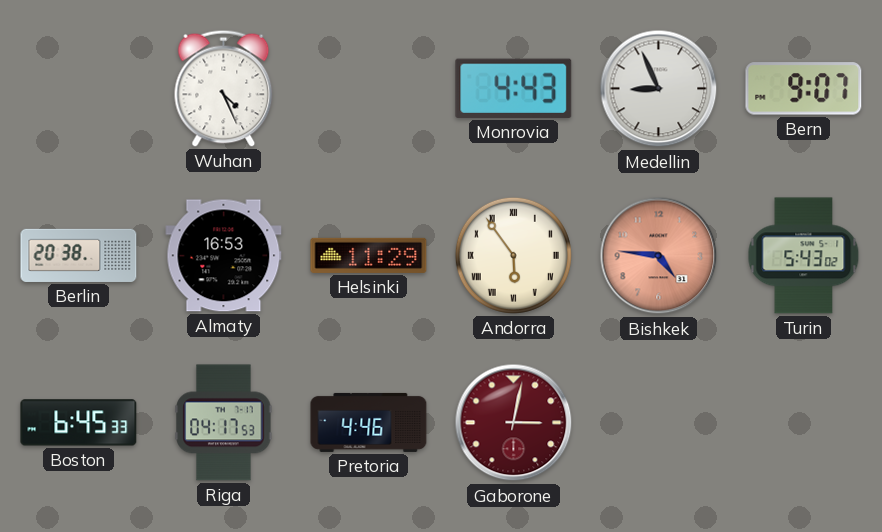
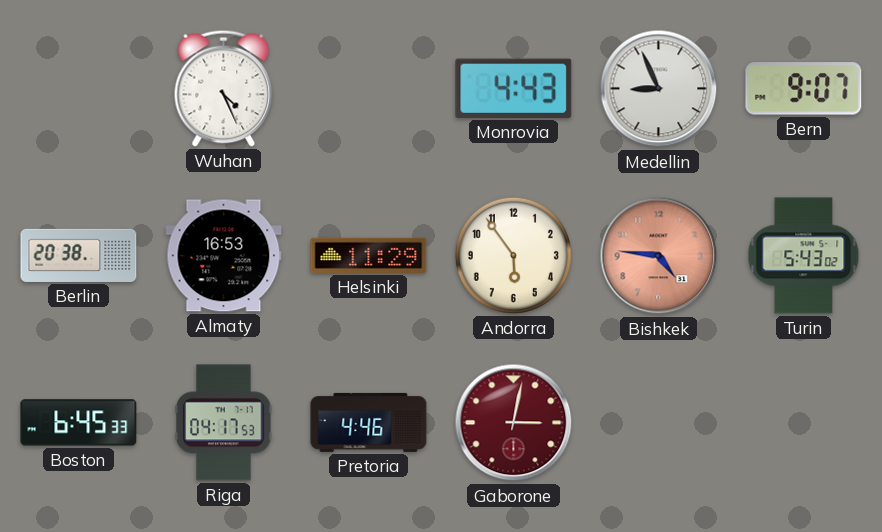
Andorra numerals: Roman -> Arabic
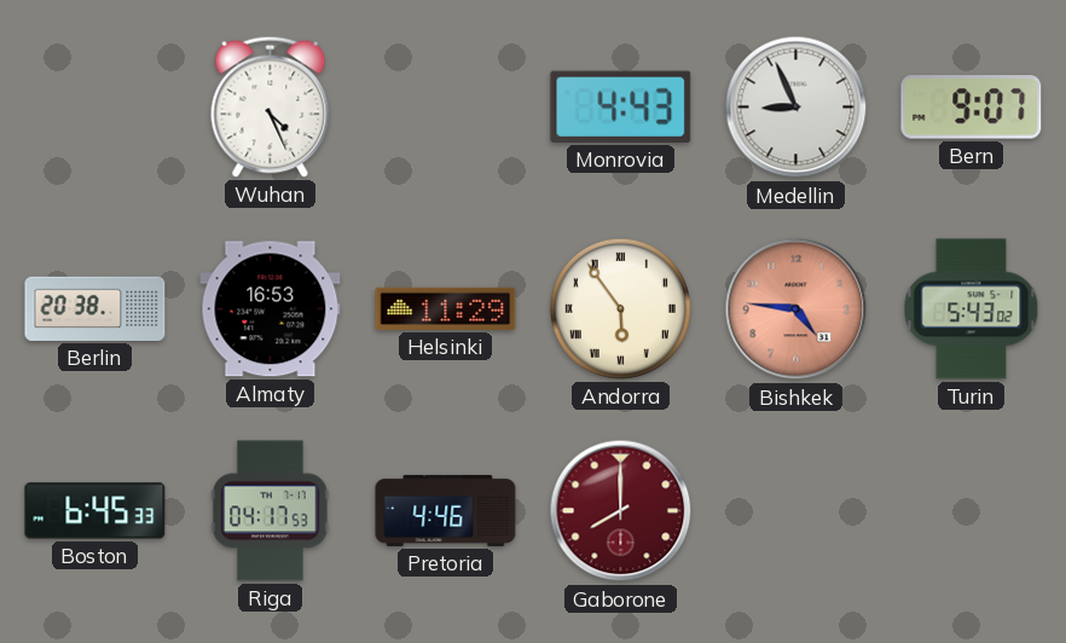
Andorra numerals: Arabic -> Roman
Gaborone: 3:02 -> 8:00
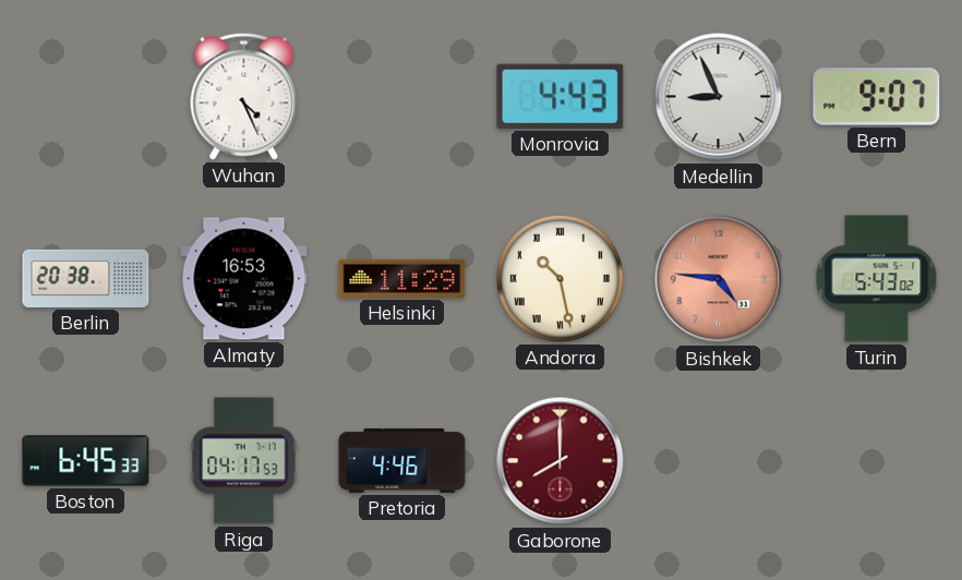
Andorra: 5:54 -> 10:28
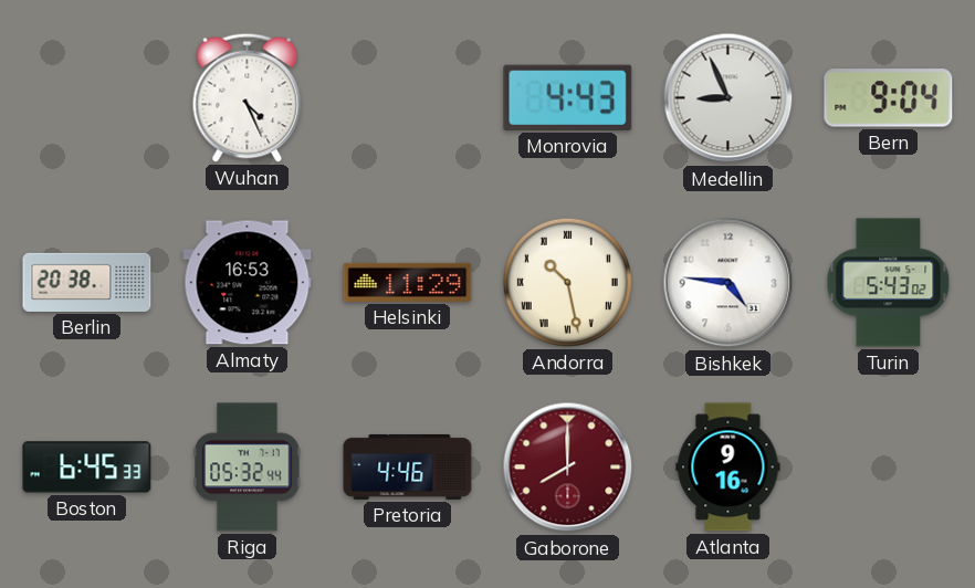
Bern: 9:07 -> 9:04
Bishkek dial: salmon -> white
Riga: 04:17 -> 05:32
Atlanta: none -> 9:16
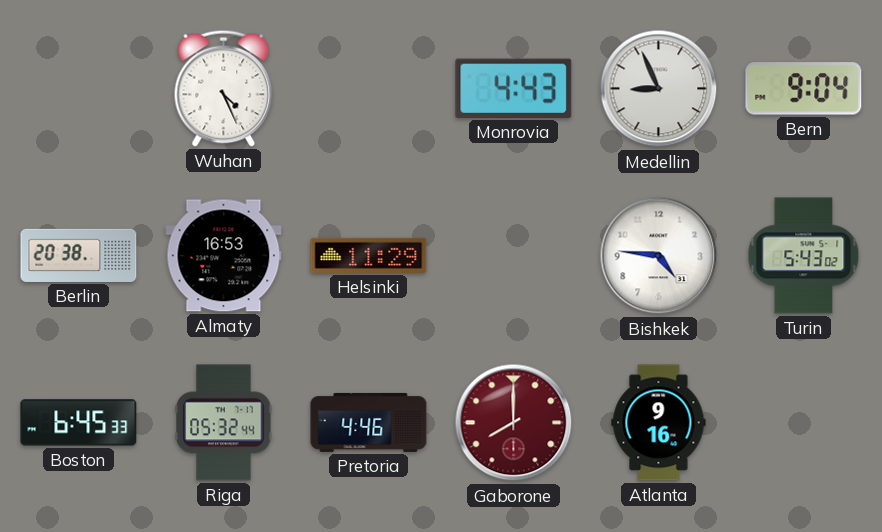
Andorra: 10:28 -> none
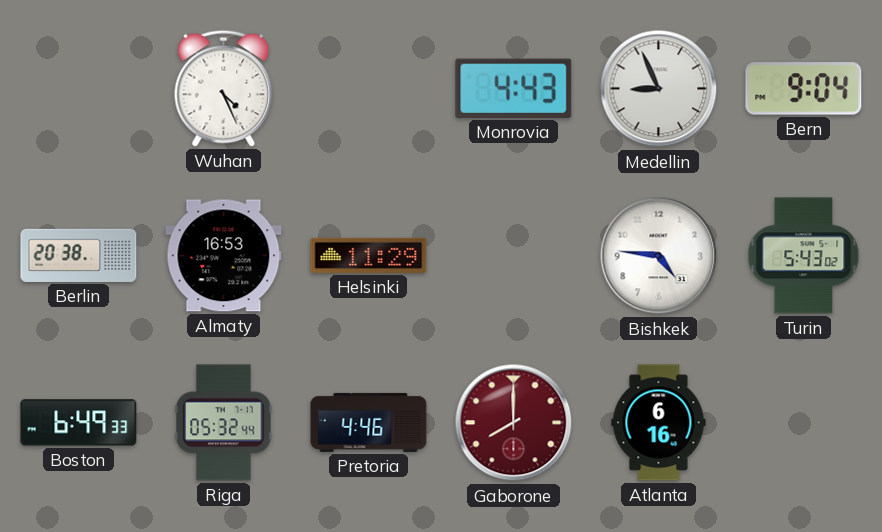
Boston: 6:45 -> 6:49
Atlanta: 9:16 -> 6:16
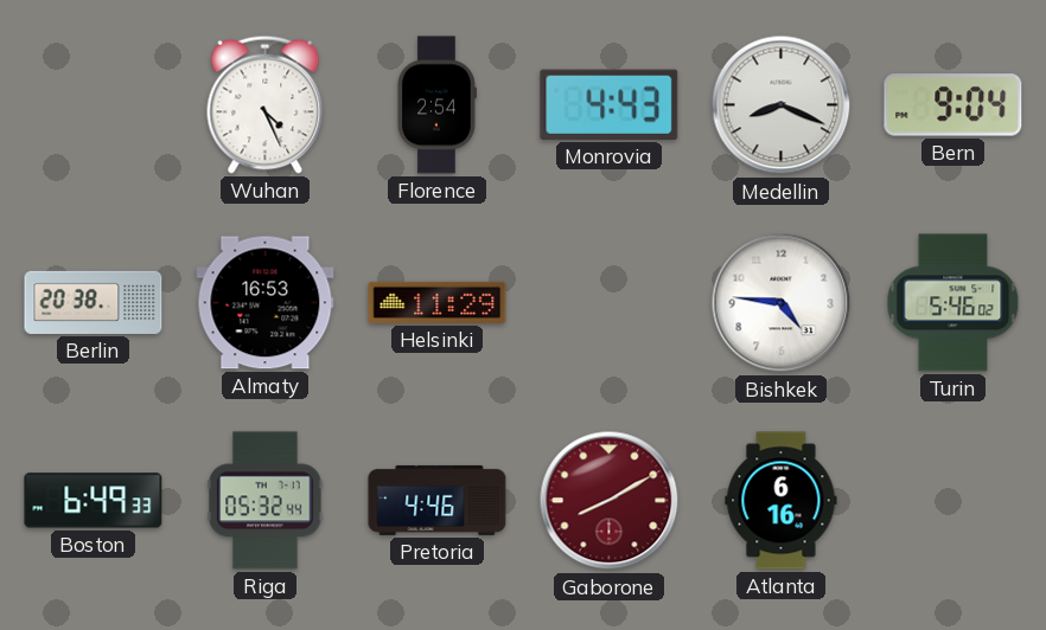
Florence: none -> 2:54
Medellin: 8:56 -> 8:19
Turin: 5:43 -> 5:46
Gaborone: 8:00 -> 8:10
